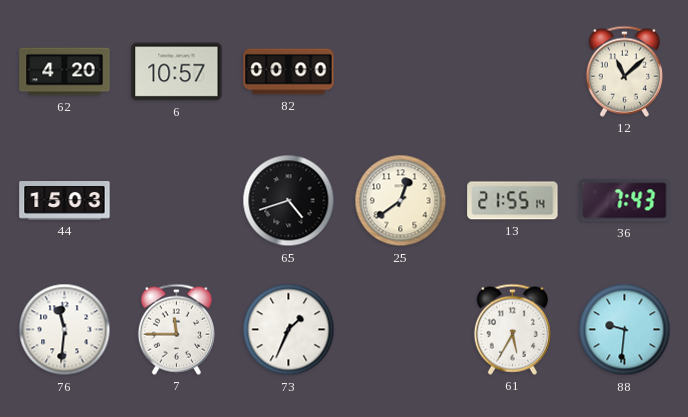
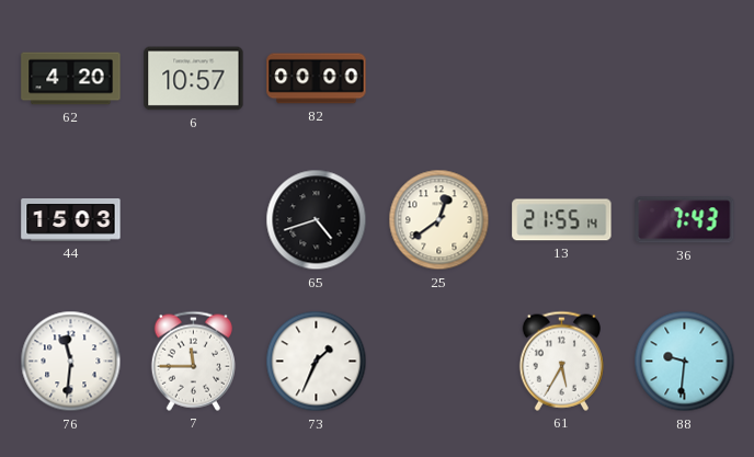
12: 11:08 -> none
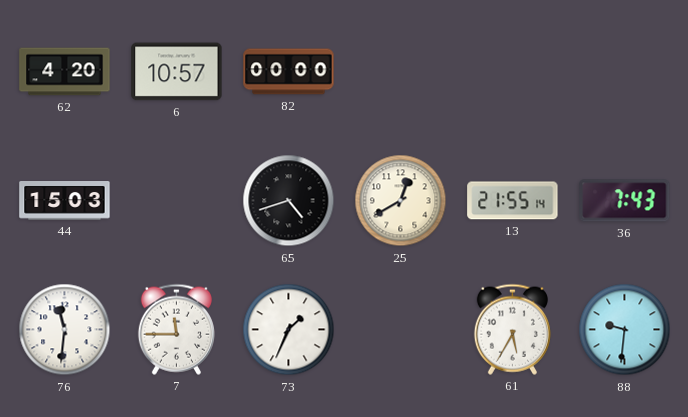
25: 12:39 -> 12:40
